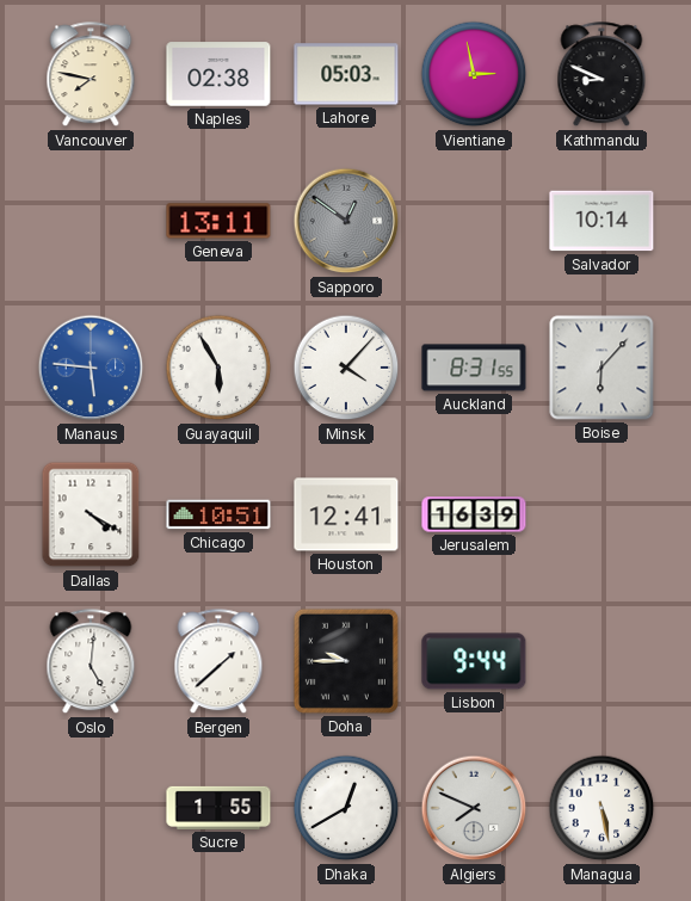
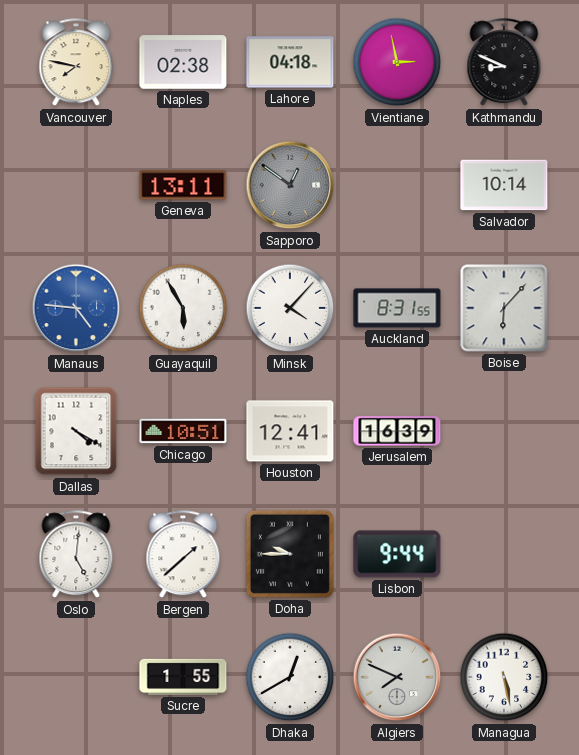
Lahore: 05:03 -> 04:18
Manaus: 5:46 -> 4:46
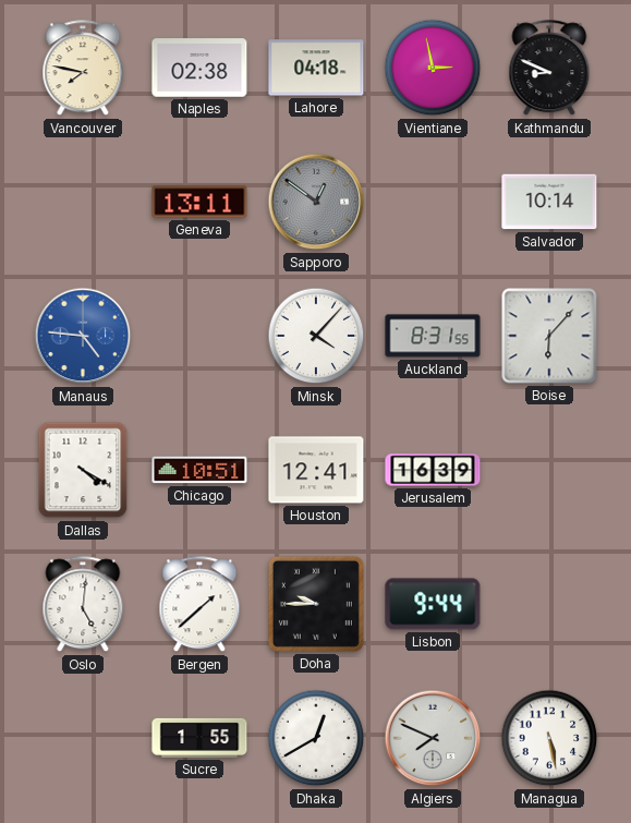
Guayaquil: 5:55 -> none
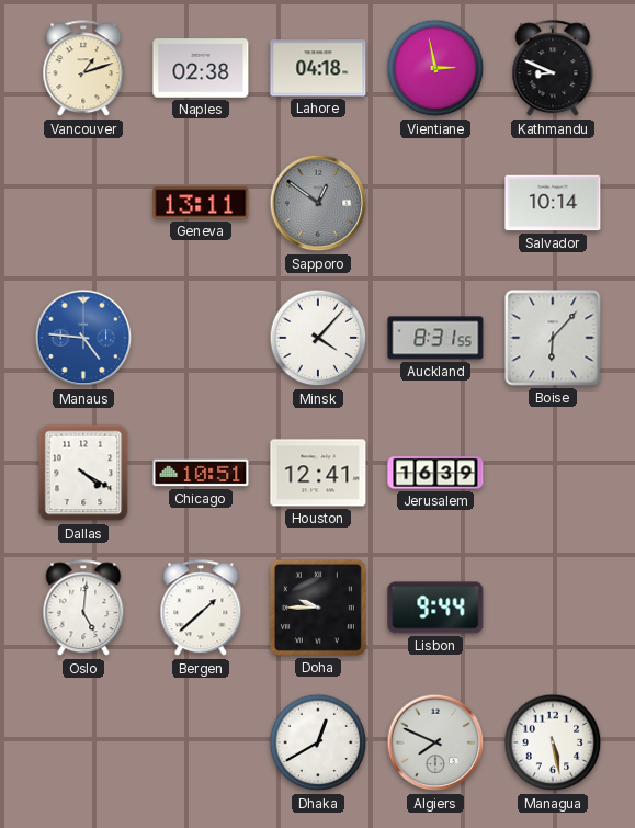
Vancouver: 7:47 -> 1:12
Sucre: 1:55 -> none
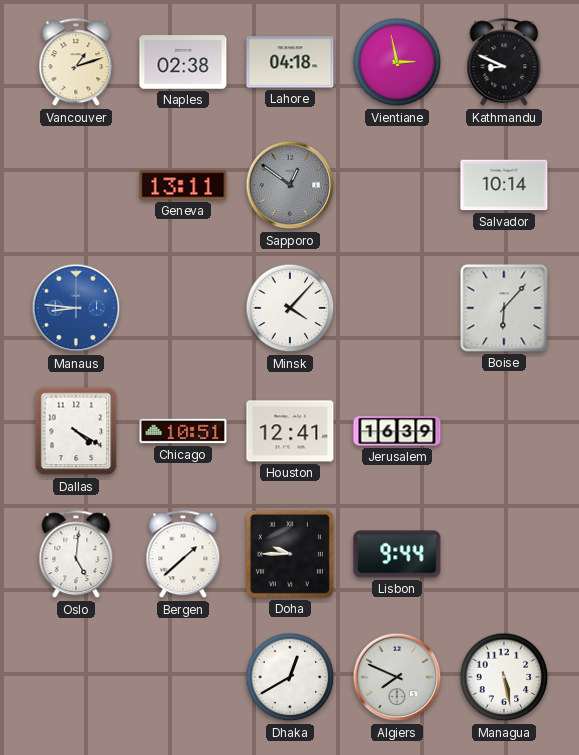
Manaus: 4:46 -> 8:46
Auckland: 8:31 -> none
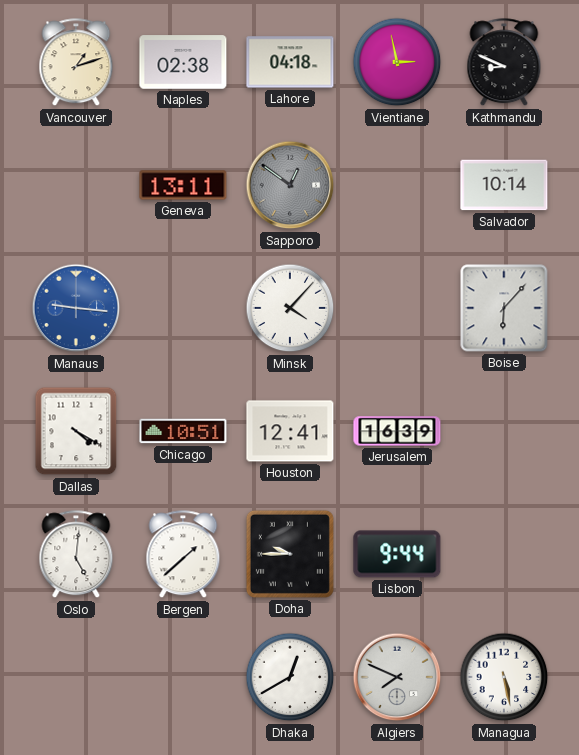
Manaus: 8:46 -> 9:16
